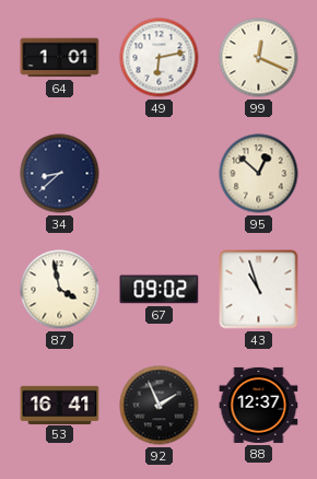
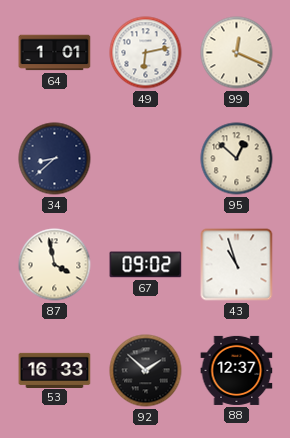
53: 16:41 -> 16:33
92: 1:56 -> 1:52
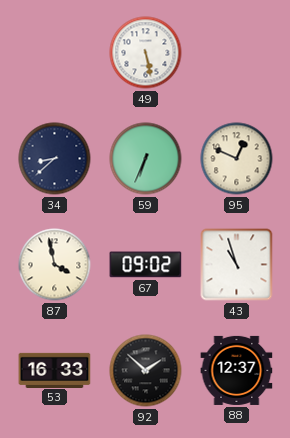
64: 1:01 -> none
49: 6:13 -> 5:28
99: 12:19 -> none
59: none -> 6:34
95: 12:52 -> 12:49
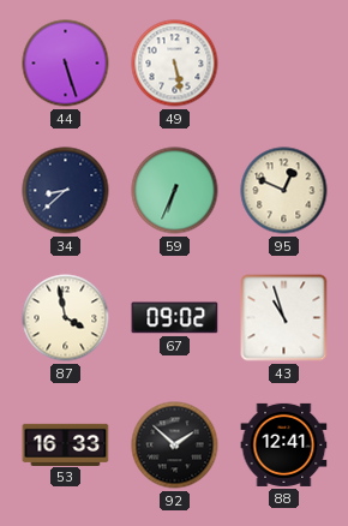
44: none -> 5:27
88: 12:37 -> 12:41
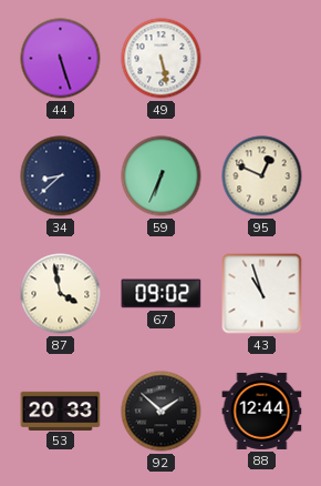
53: 16:33 -> 20:33
88: 12:41 -> 12:44
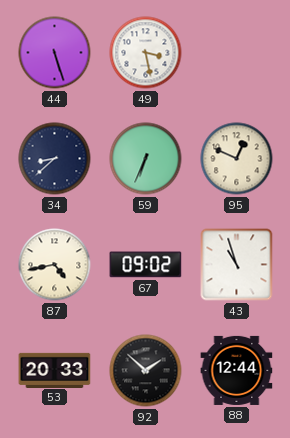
49: 5:28 -> 3:28
87: 3:58 -> 4:43
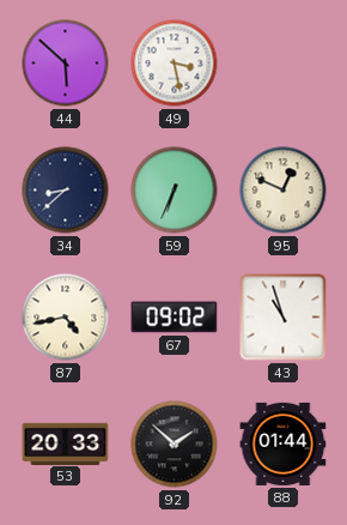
44: 5:27 -> 5:52
88: 12:44 -> 01:44
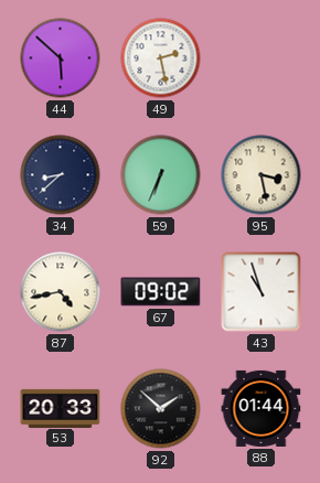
49: 3:28 -> 2:28
95: 12:49 -> 3:28
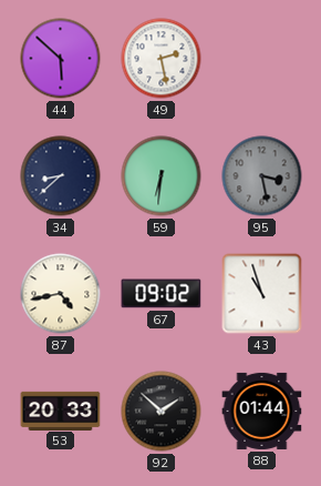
59: 6:34 -> 6:31
95 dial: cream -> grey
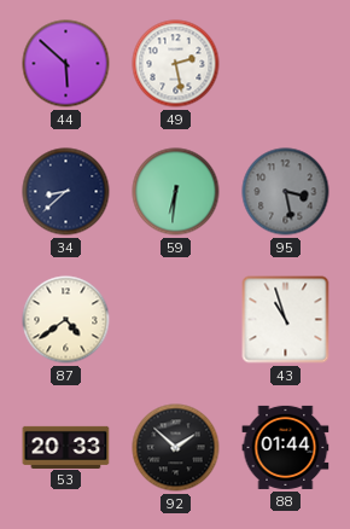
87: 4:43 -> 4:39
67: 09:02 -> none
